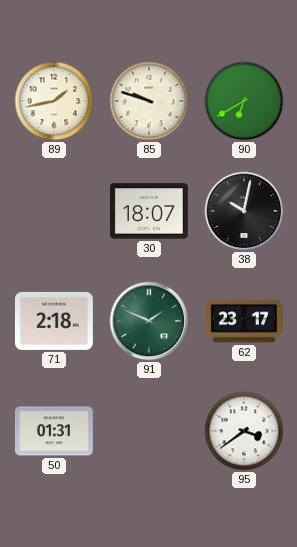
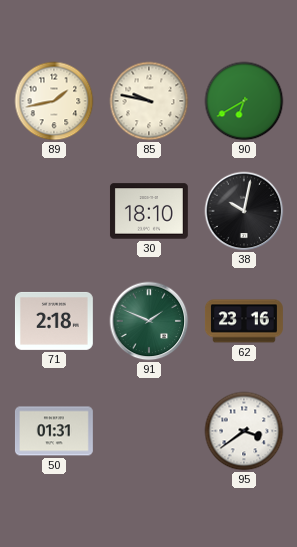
85: 9:48 -> 9:47
30: 18:07 -> 18:10
62: 23:17 -> 23:16
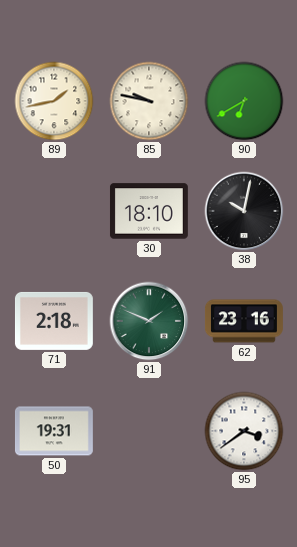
50: 01:31 -> 19:31
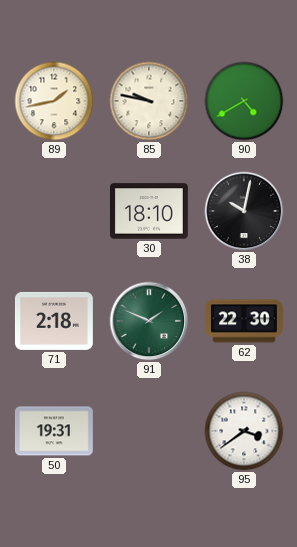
90: 6:40 -> 4:40
62: 23:16 -> 22:30
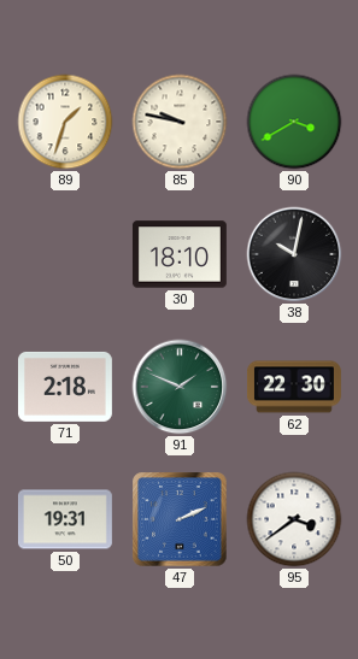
89: 1:43 -> 1:33
90: 4:40 -> 3:40
47: none -> 2:11
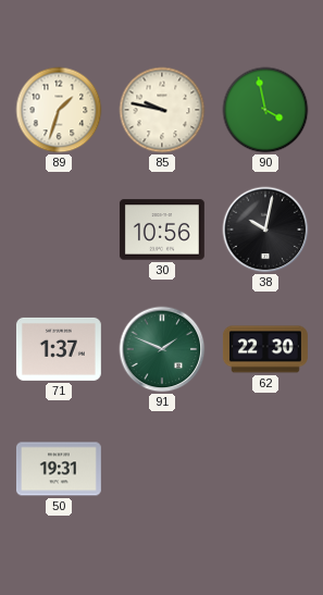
90: 3:40 -> 3:58
30: 18:10 -> 10:56
71: 2:18 -> 1:37
47: 2:11 -> none
95: 3:39 -> none
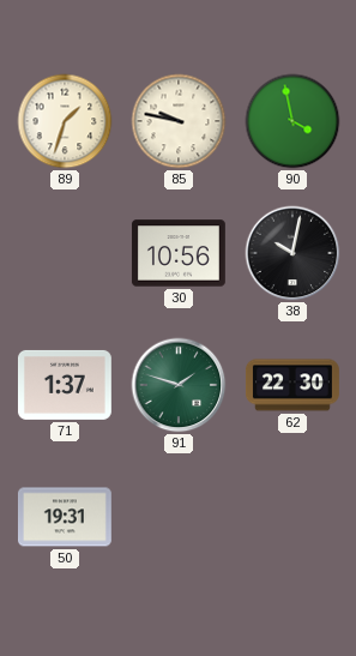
91: 1:49 -> 1:48
